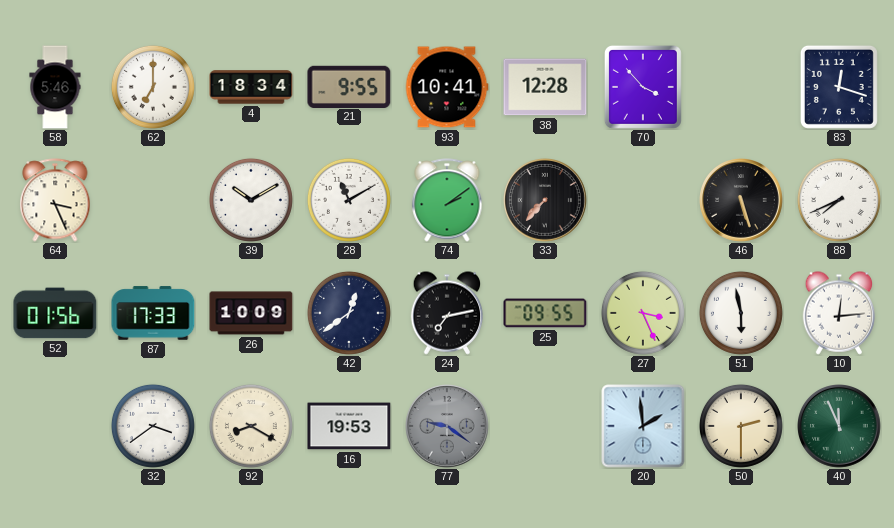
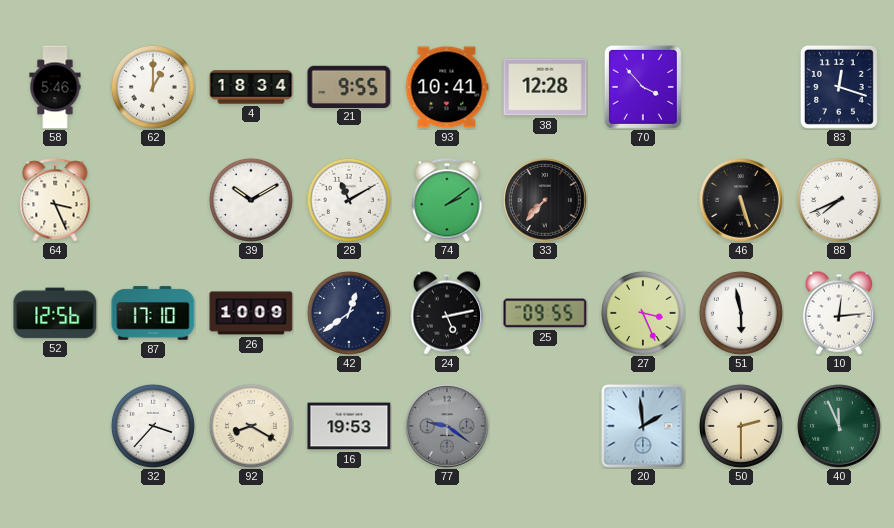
62: 7:00 -> 1:00
52: 01:56 -> 12:56
87: 17:33 -> 17:10
24: 7:13 -> 5:13
32: 3:39 -> 3:37
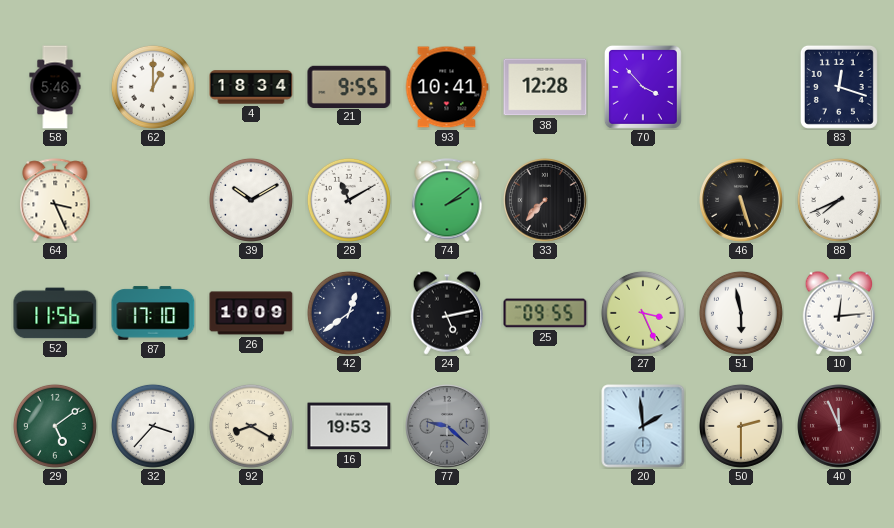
52: 12:56 -> 11:56
29: none -> 5:09
77: 9:21 -> 9:22
40 dial: green -> burgundy
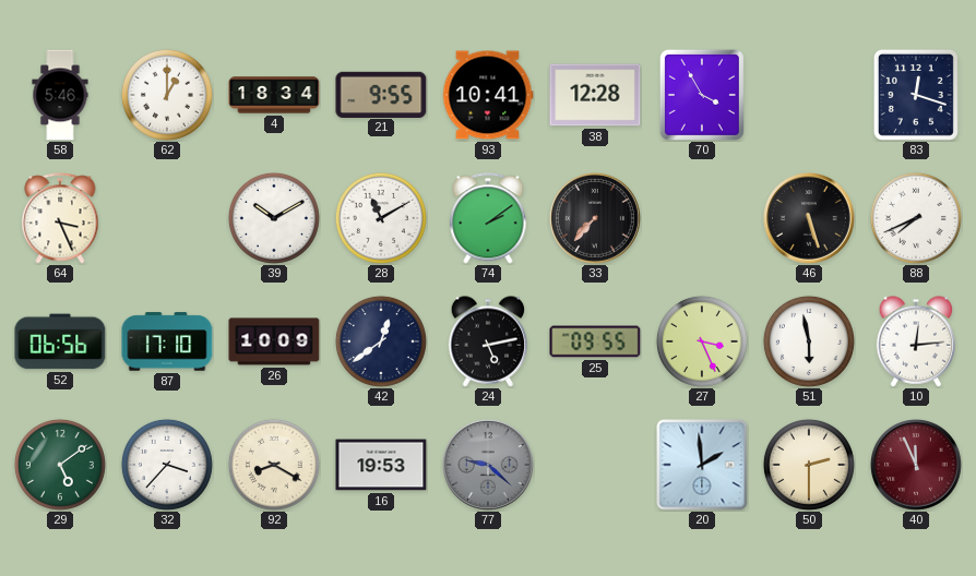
70: 3:53 -> 3:55
52: 11:56 -> 06:56
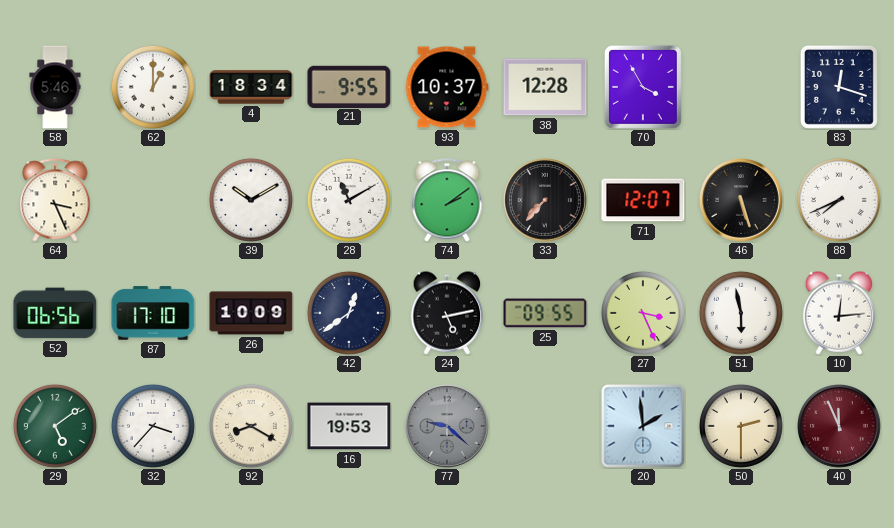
93: 10:41 -> 10:37
71: none -> 12:07
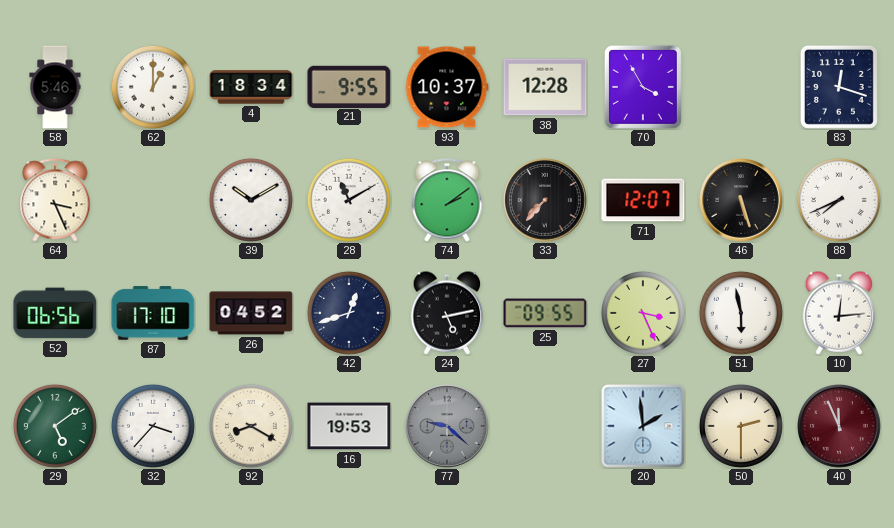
26: 10:09 -> 04:52
42: 12:39 -> 12:42
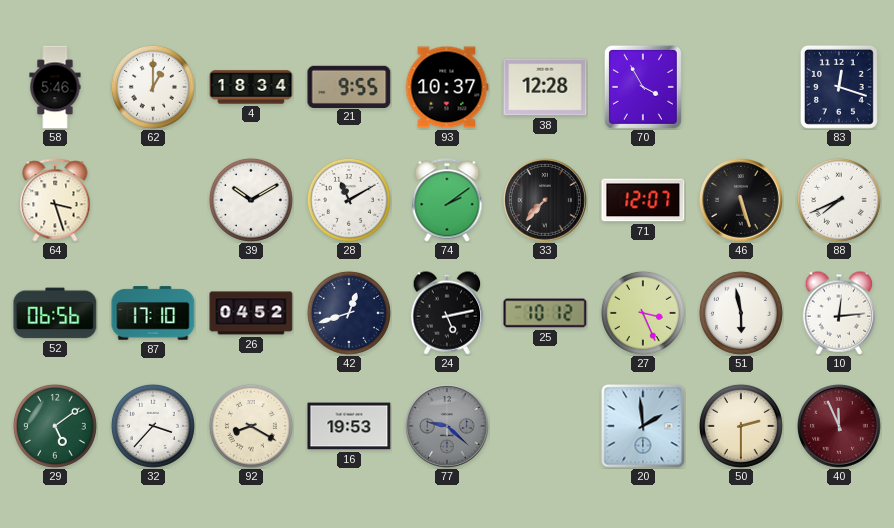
64: 3:26 -> 3:27
25: 09:55 -> 10:12
